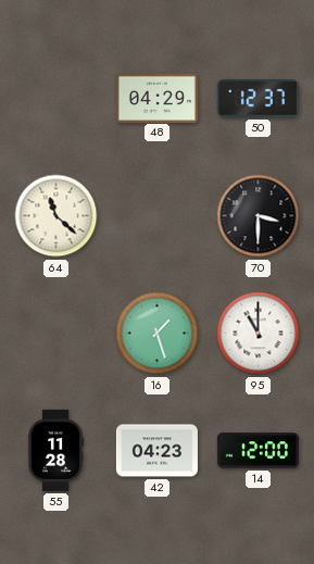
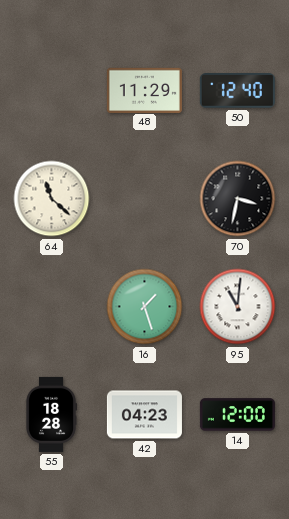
48: 04:29 -> 11:29
50: 12:37 -> 12:40
70: 3:30 -> 3:32
95: 11:00 -> 11:01
55: 11:28 -> 18:28
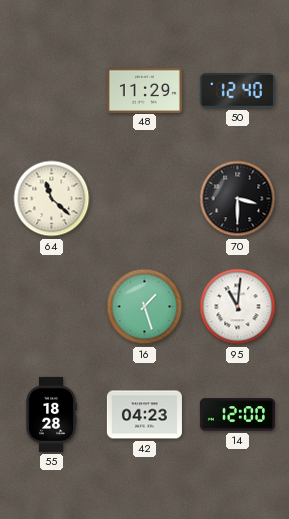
70: 3:32 -> 3:30
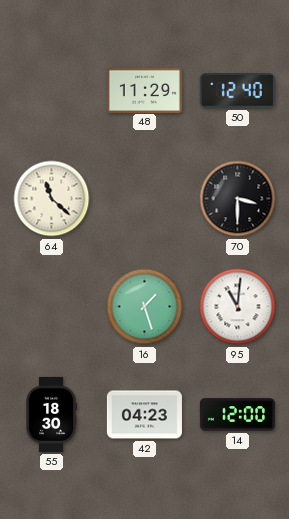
55: 18:28 -> 18:30
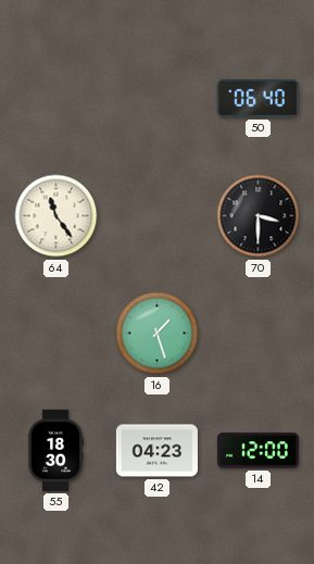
48: 11:29 -> none
50: 12:40 -> 06:40
64: 11:22 -> 11:24
95: 11:01 -> none
